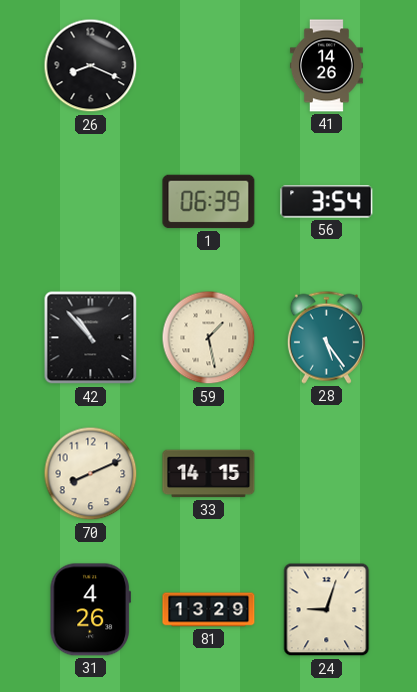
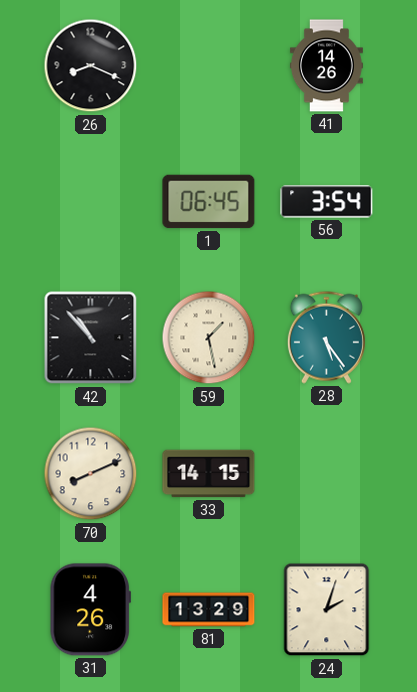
1: 06:39 -> 06:45
24: 9:03 -> 2:03
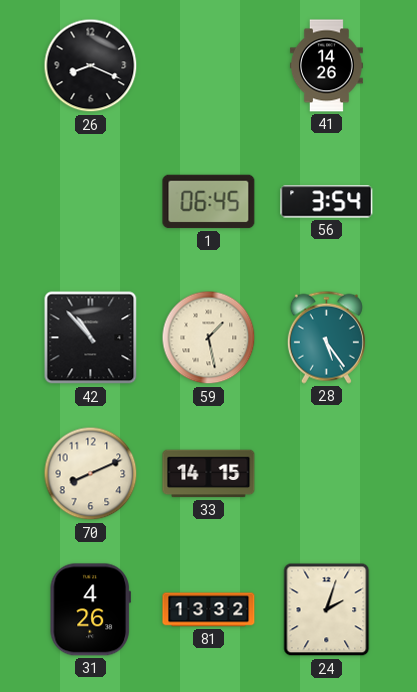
81: 13:29 -> 13:32
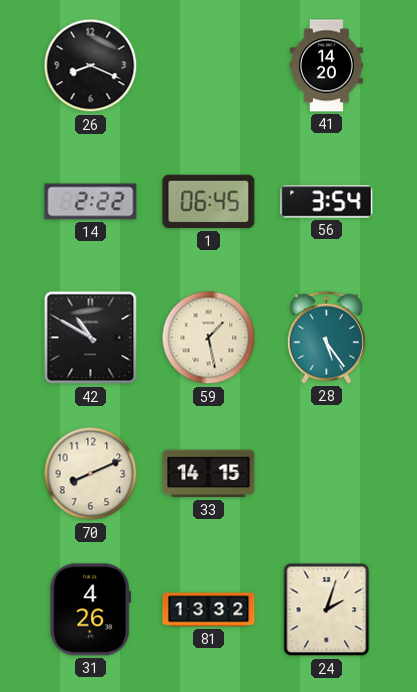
41: 14:26 -> 14:20
14: none -> 2:22
42: 10:53 -> 10:50
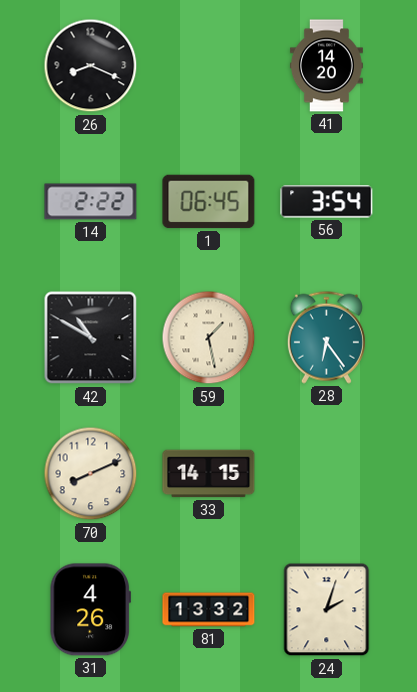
28: 5:24 -> 6:24
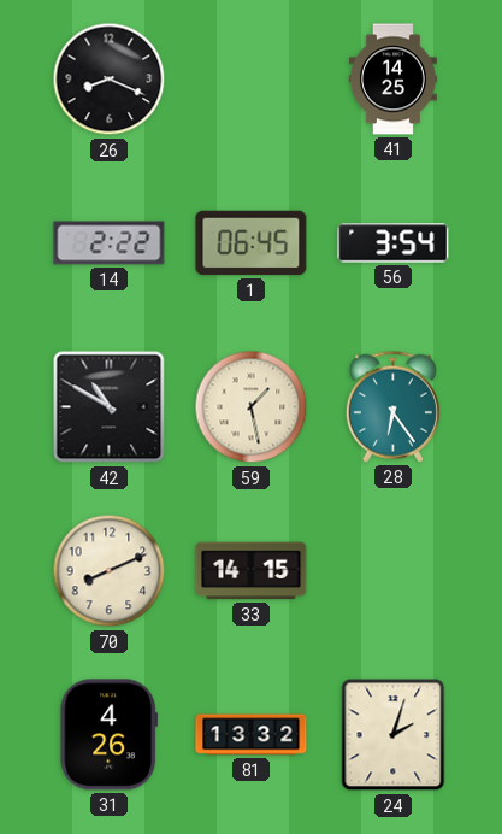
41: 14:20 -> 14:25
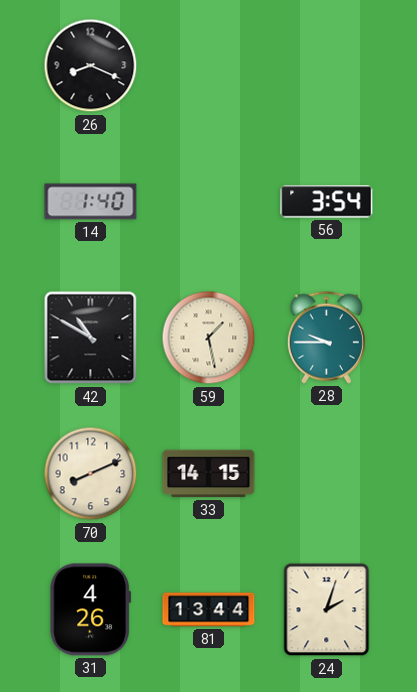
41: 14:25 -> none
14: 2:22 -> 1:40
1: 06:45 -> none
28: 6:24 -> 9:45
81: 13:32 -> 13:44
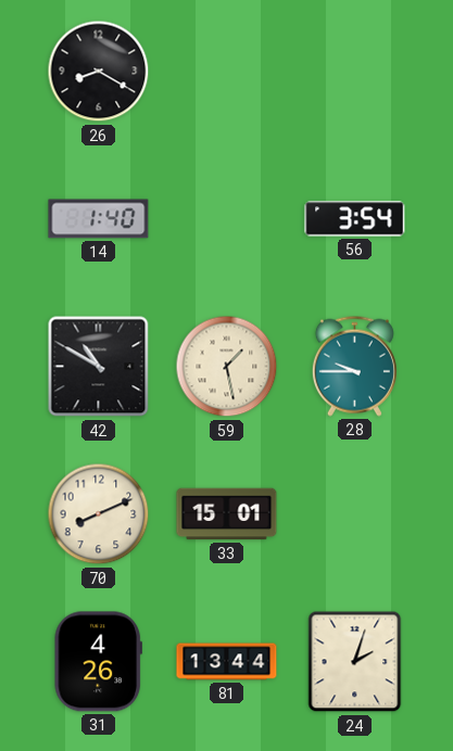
26: 8:19 -> 8:20
33: 14:15 -> 15:01
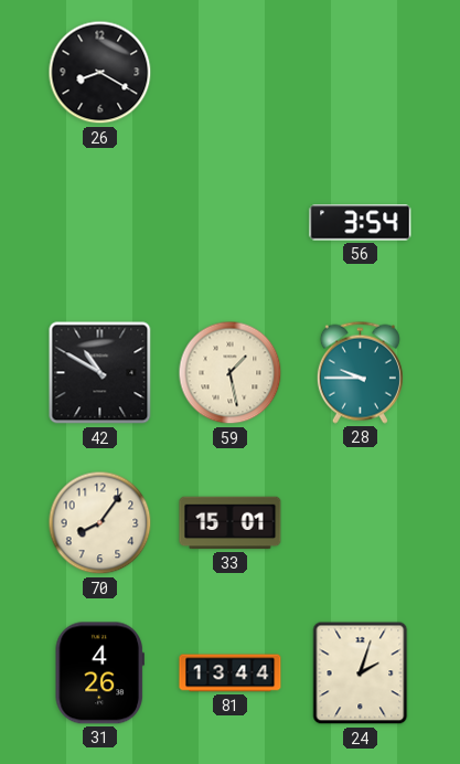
14: 1:40 -> none
70: 8:11 -> 8:06
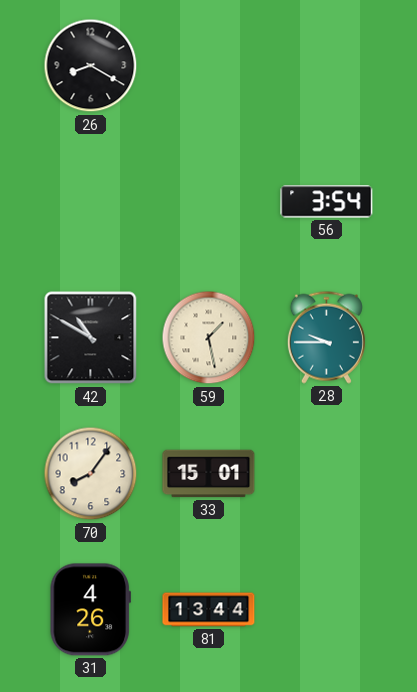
24: 2:03 -> none
